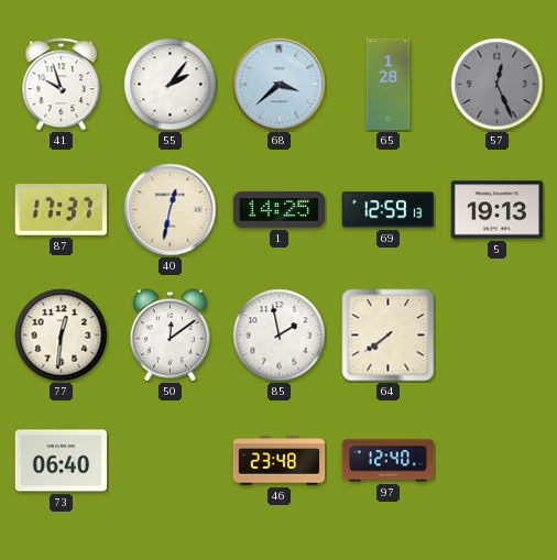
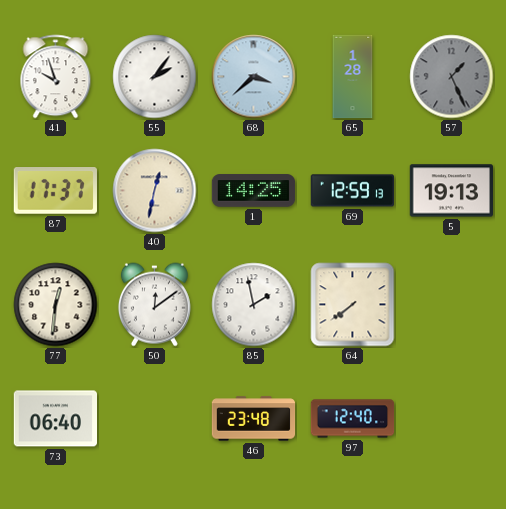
57: 12:26 -> 1:26
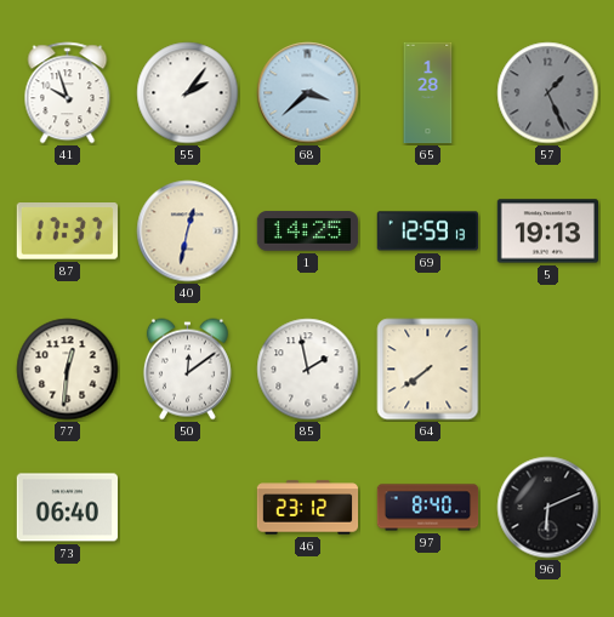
46: 23:48 -> 23:12
97: 12:40 -> 8:40
96: none -> 6:11
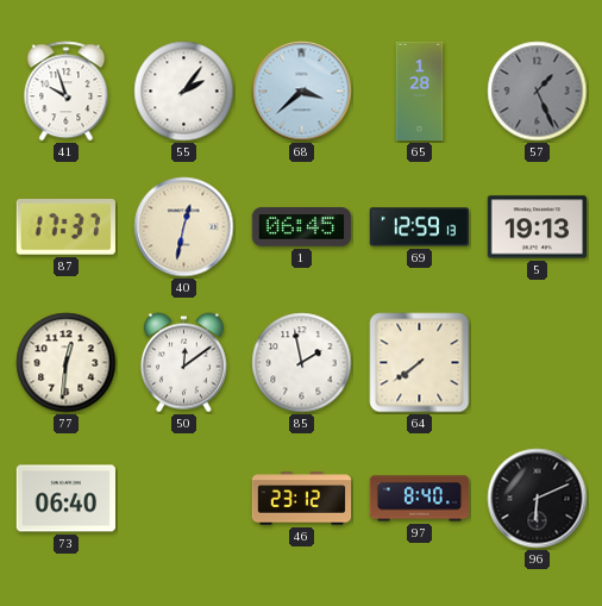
1: 14:25 -> 06:45
